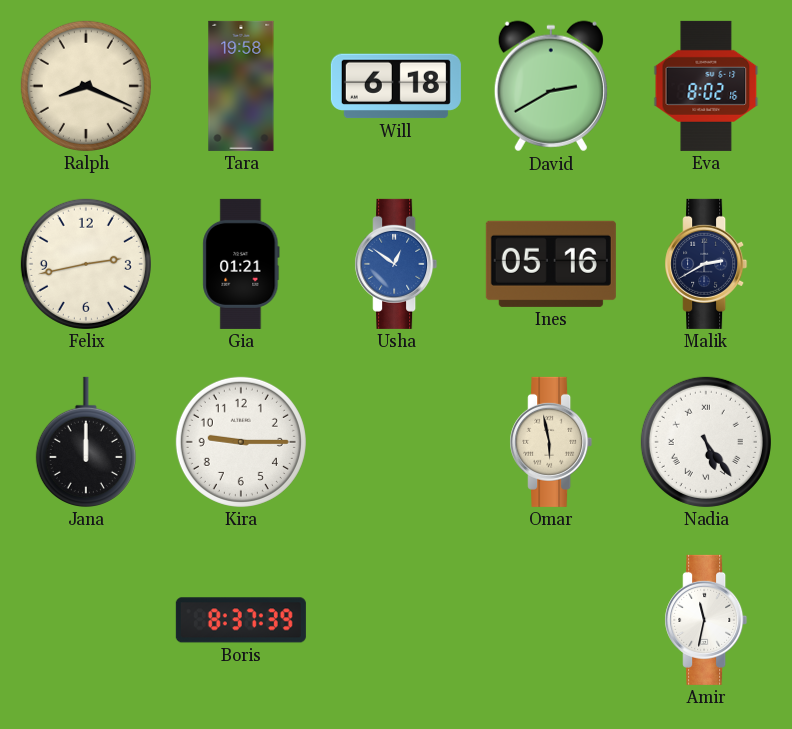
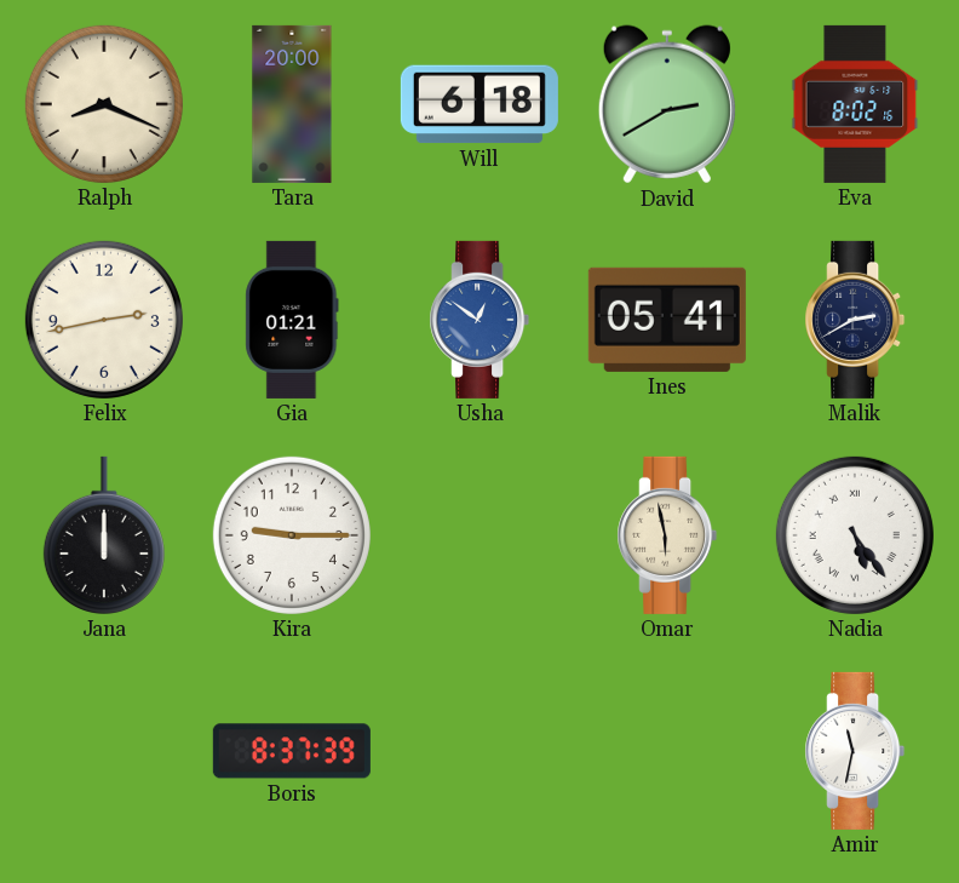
Tara: 19:58 -> 20:00
Ines: 05:16 -> 05:41
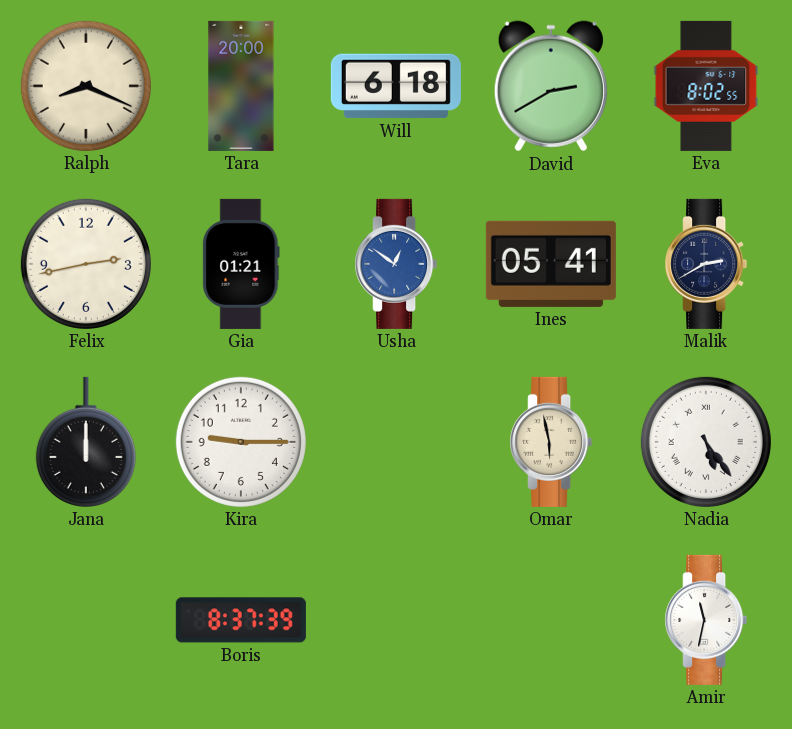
Eva: 8:02:16 -> 8:02:55
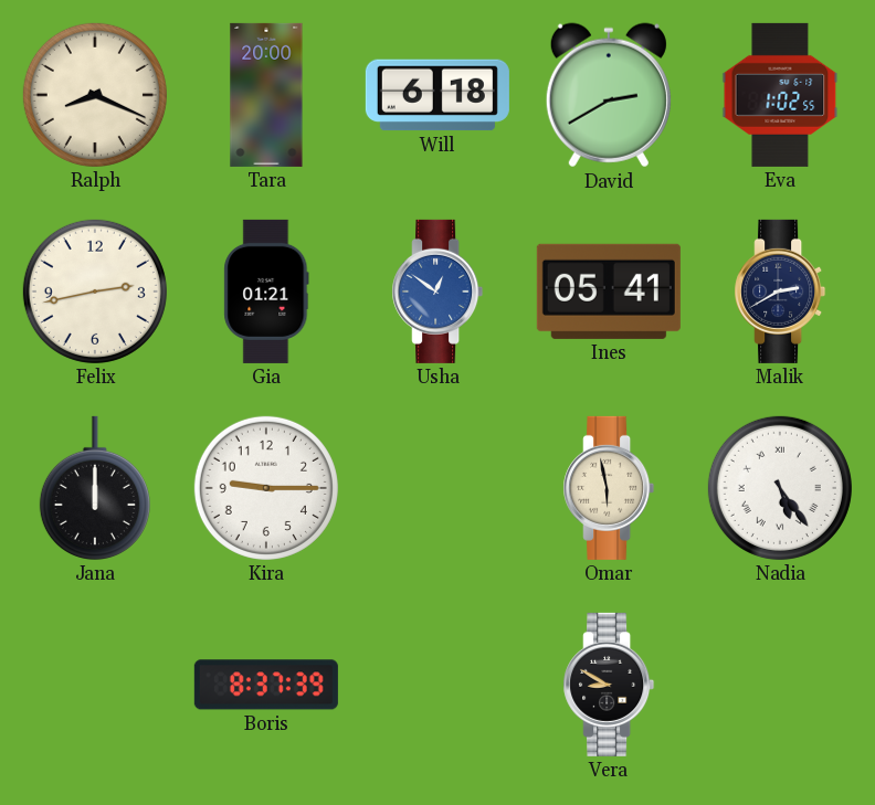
Eva: 8:02 -> 1:02
Vera: none -> 8:50
Amir: 11:32 -> none
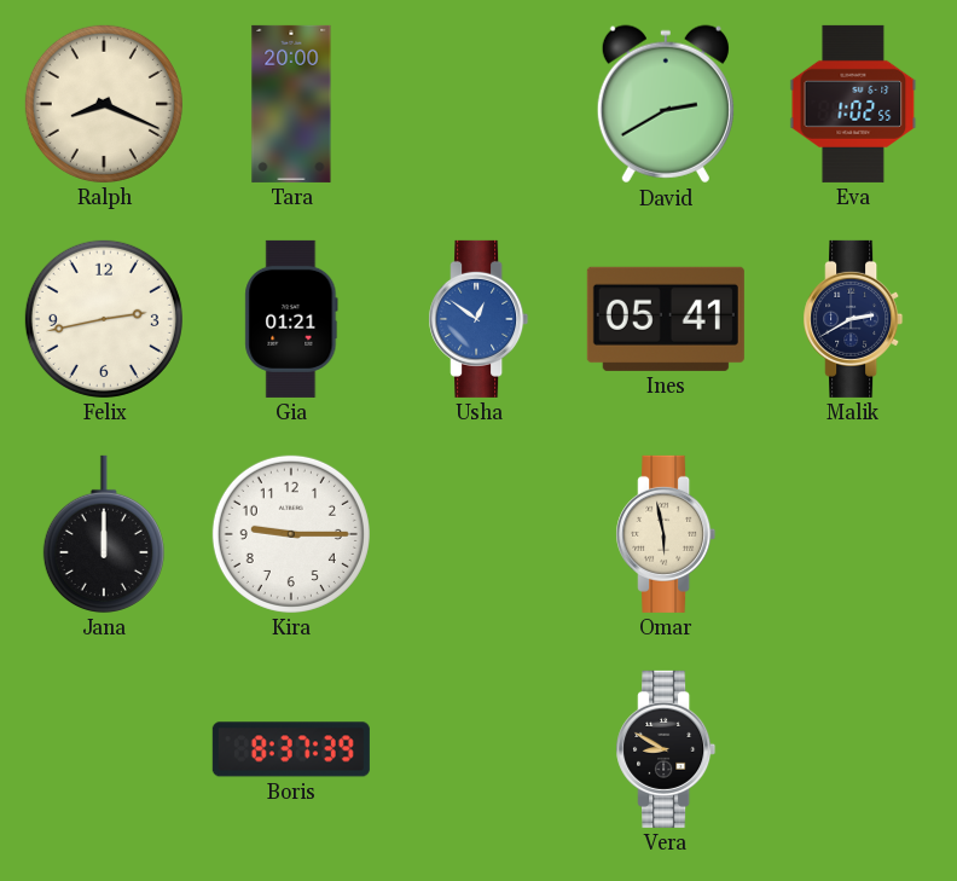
Will: 6:18 -> none
Nadia: 5:24 -> none
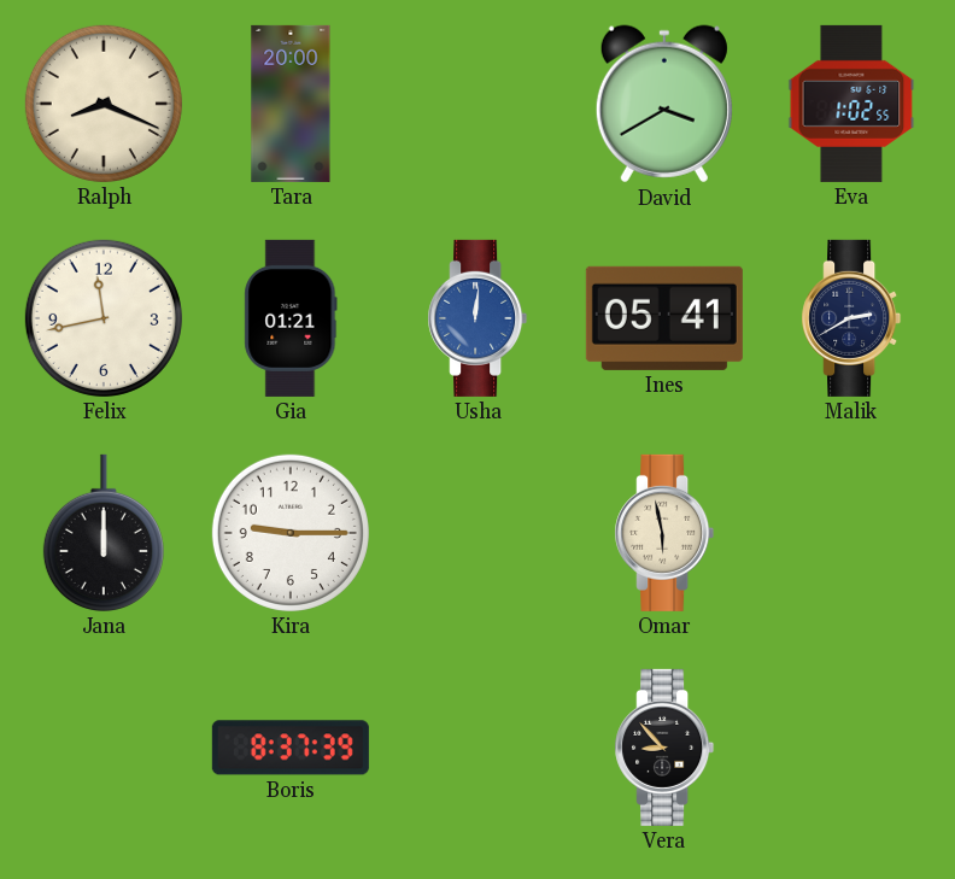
David: 2:40 -> 3:40
Felix: 2:43 -> 11:43
Usha: 12:51 -> 12:01
Vera: 8:50 -> 8:53
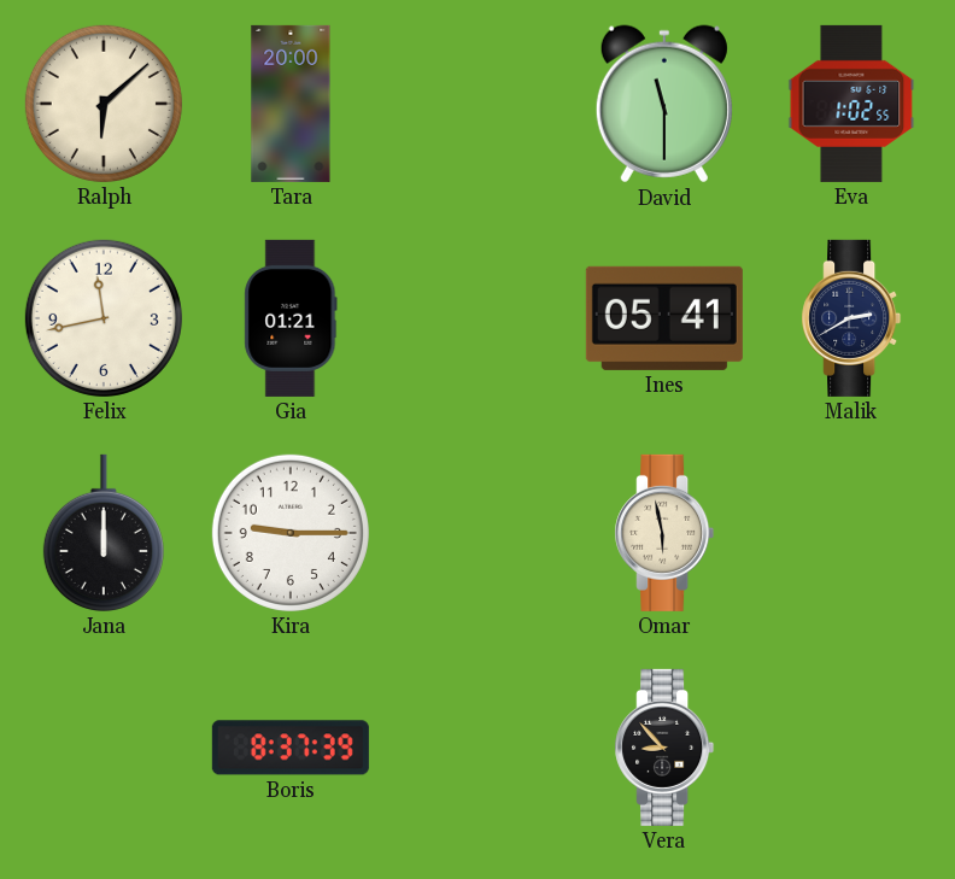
Ralph: 8:19 -> 6:08
David: 3:40 -> 11:30
Usha: 12:01 -> none
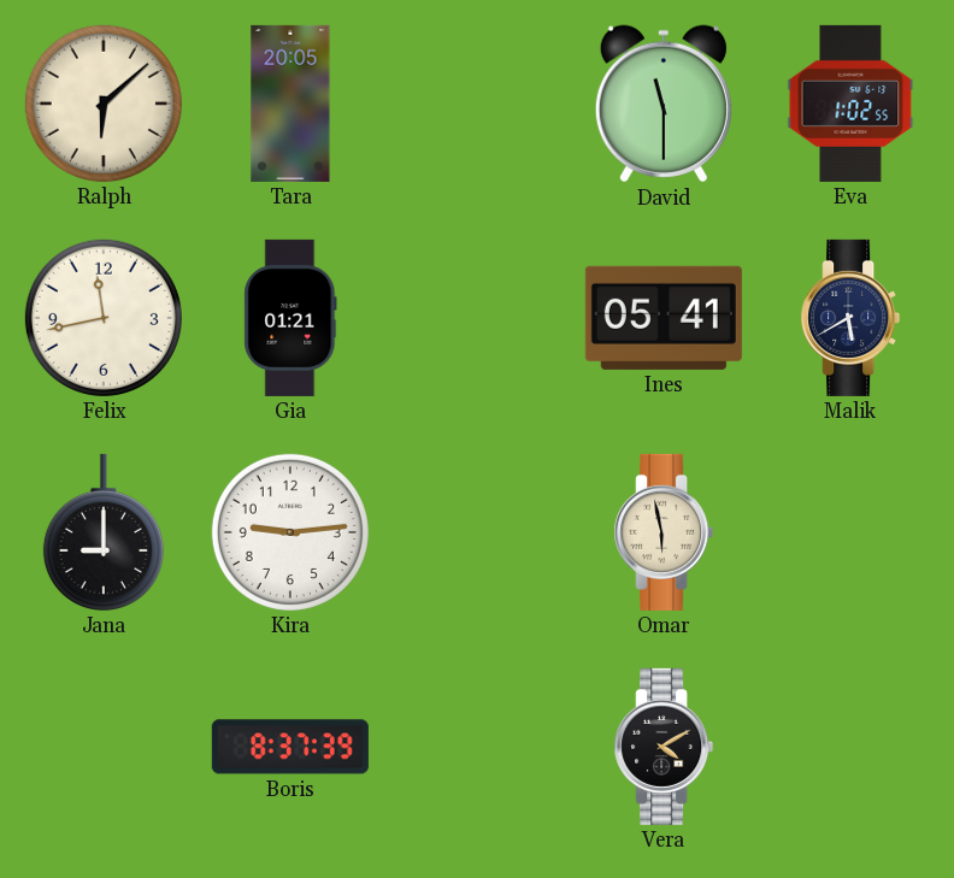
Tara: 20:00 -> 20:05
Malik: 2:40 -> 5:40
Jana: 12:00 -> 9:00
Kira: 9:15 -> 9:14
Vera: 8:53 -> 4:10
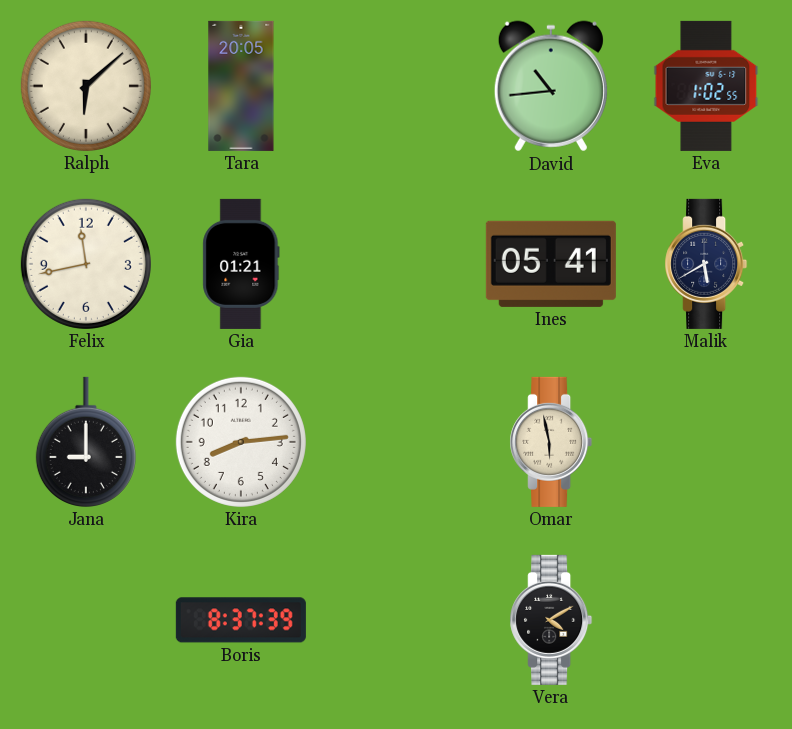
David: 11:30 -> 10:44
Kira: 9:14 -> 8:14
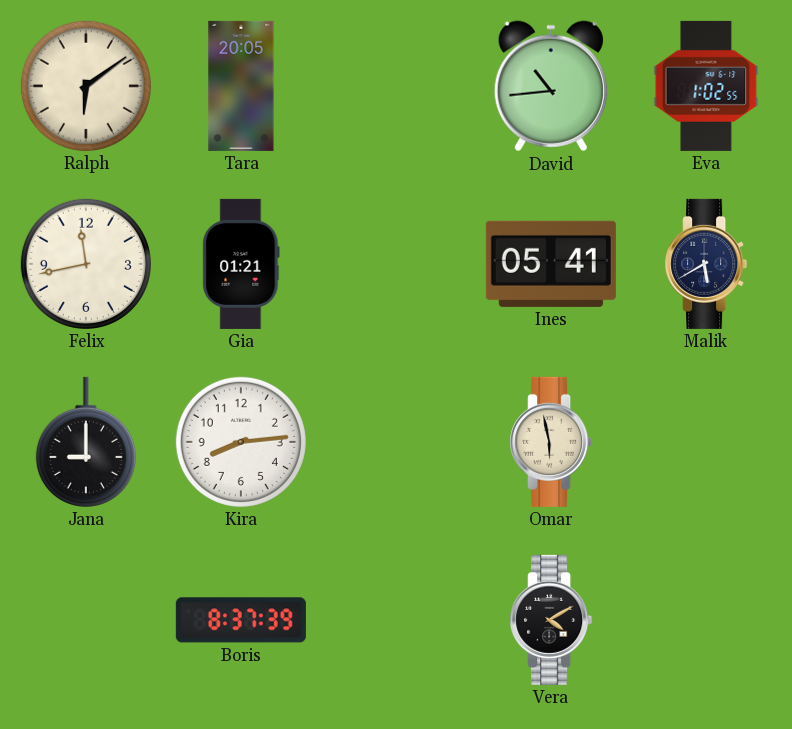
Ralph: 6:08 -> 6:09
